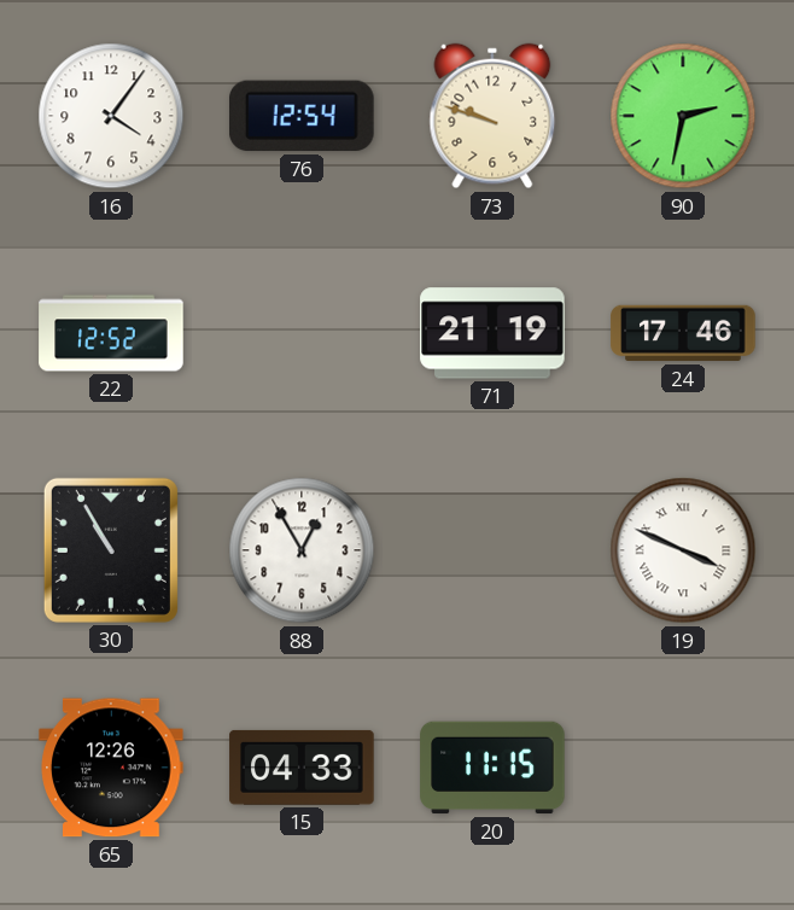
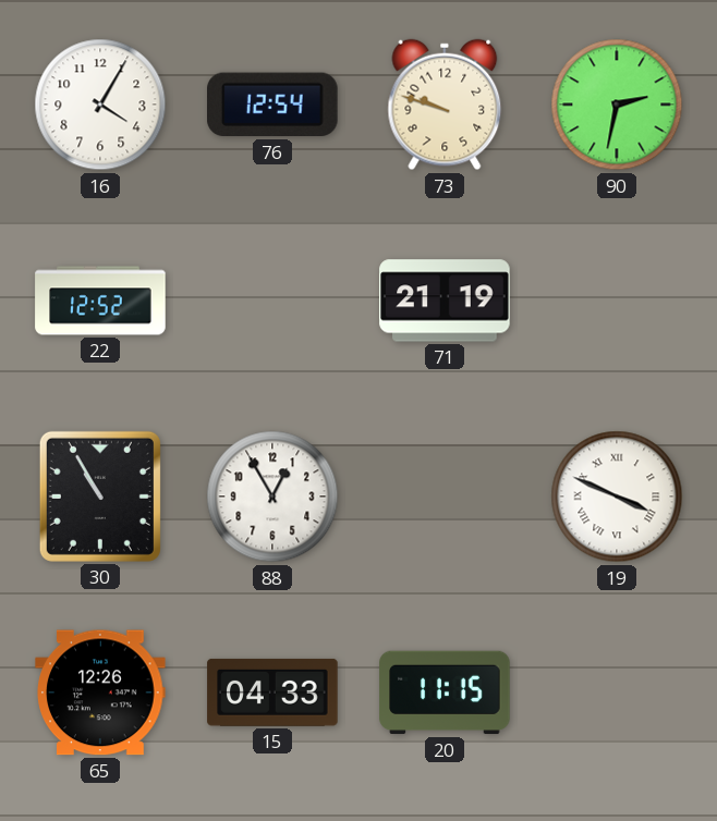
16: 4:06 -> 4:05
24: 17:46 -> none
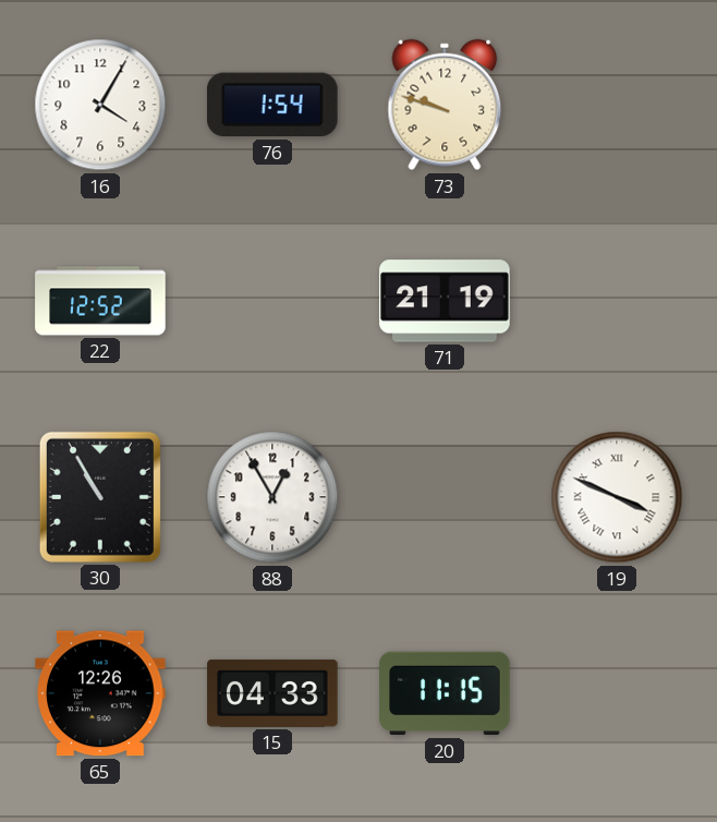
76: 12:54 -> 1:54
90: 2:32 -> none
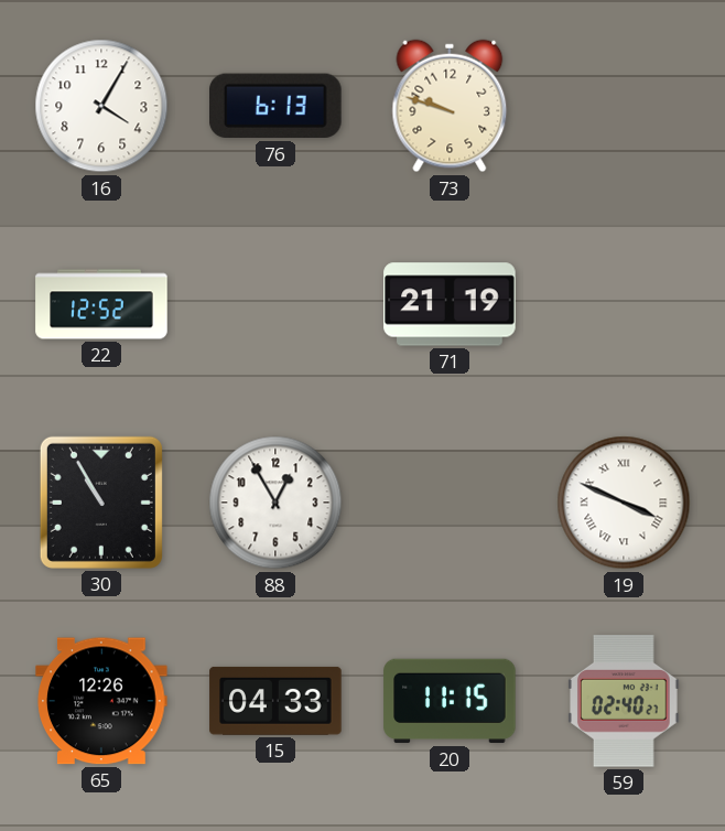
76: 1:54 -> 6:13
59: none -> 02:40
